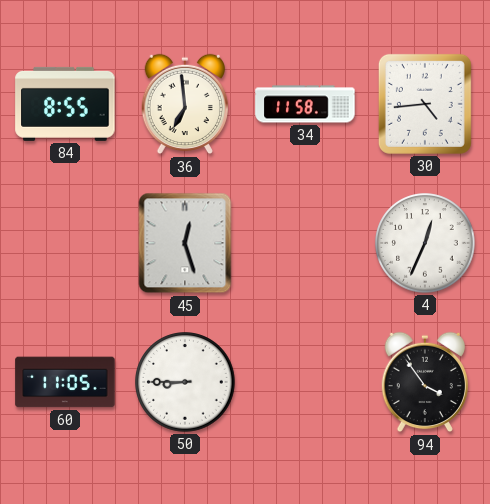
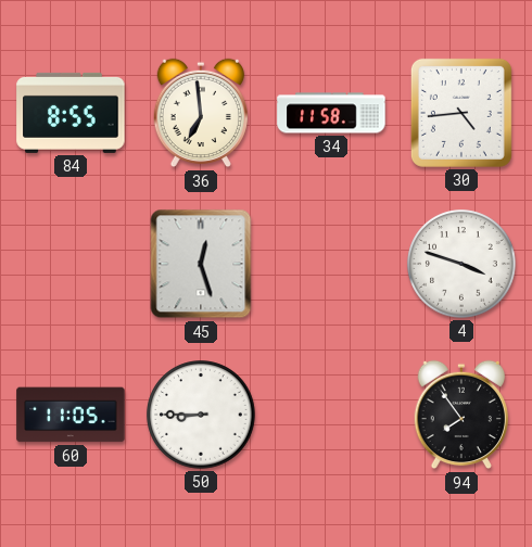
4: 12:34 -> 3:48
94: 3:54 -> 7:54
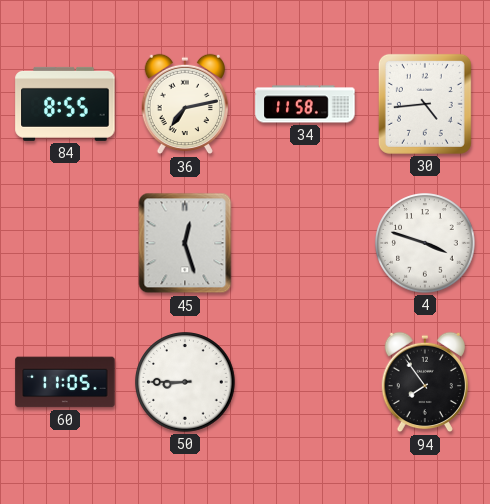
36: 6:59 -> 7:13
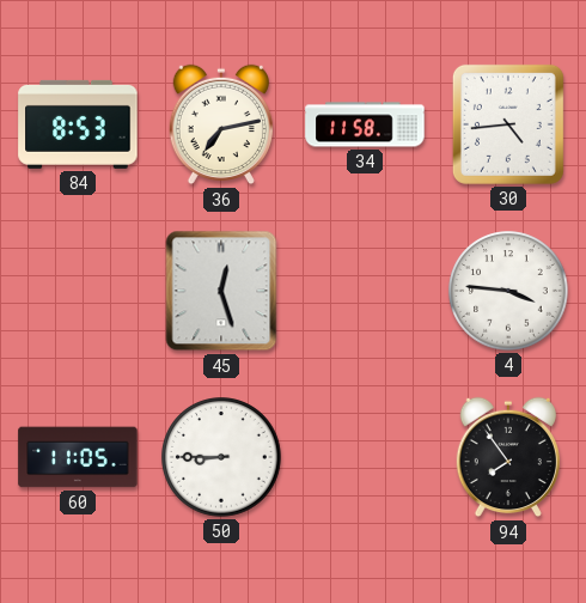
84: 8:55 -> 8:53
4: 3:48 -> 3:46
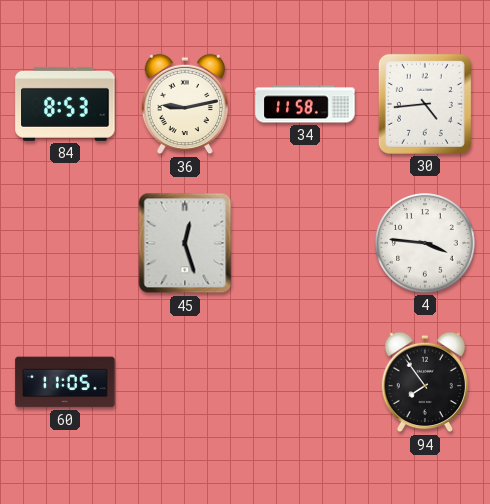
36: 7:13 -> 9:13
50: 8:45 -> none
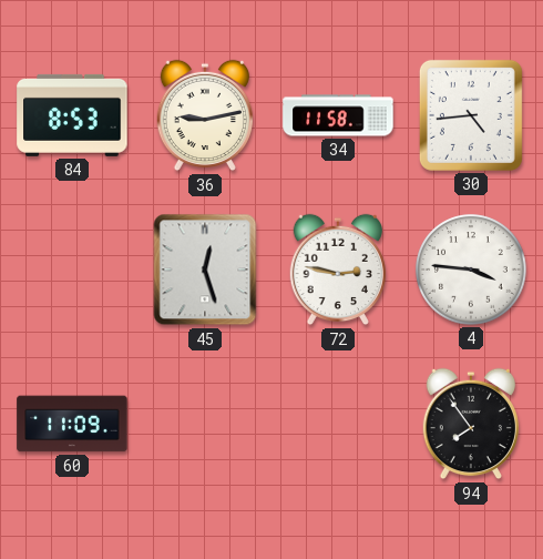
72: none -> 2:47
60: 11:05 -> 11:09
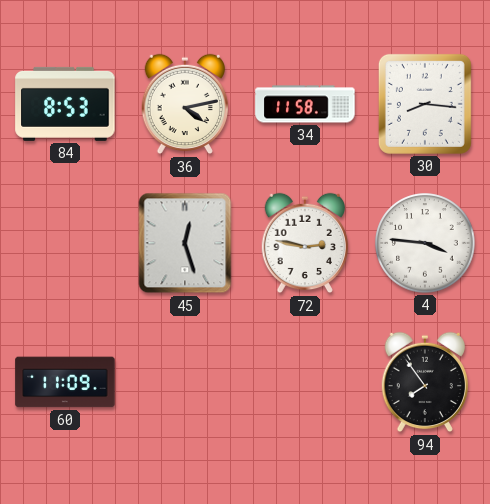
36: 9:13 -> 4:13
30: 4:44 -> 8:16
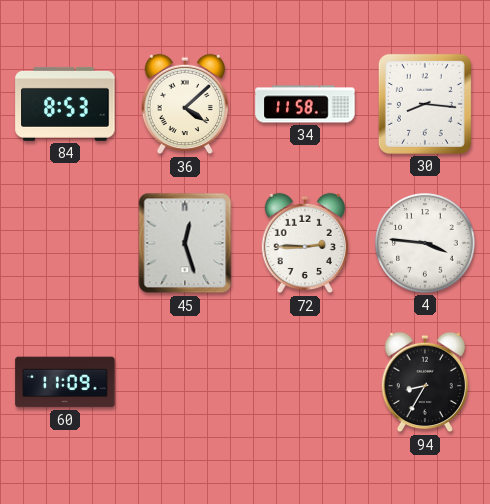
36: 4:13 -> 4:08
72: 2:47 -> 2:45
94: 7:54 -> 8:35
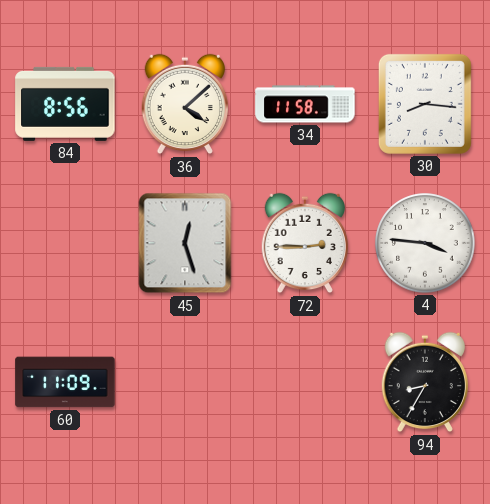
84: 8:53 -> 8:56
